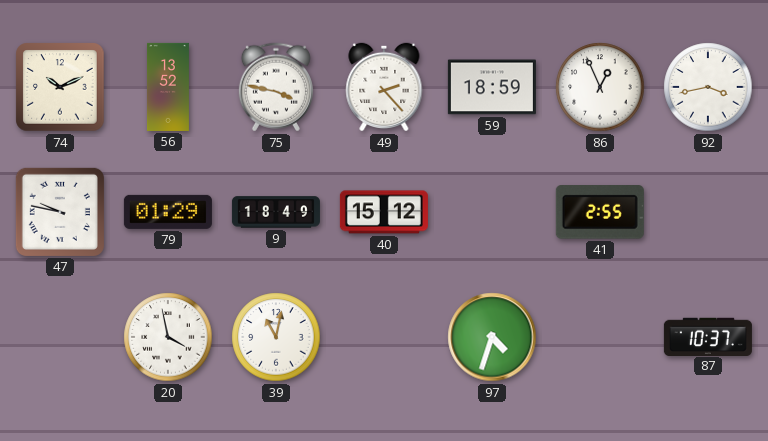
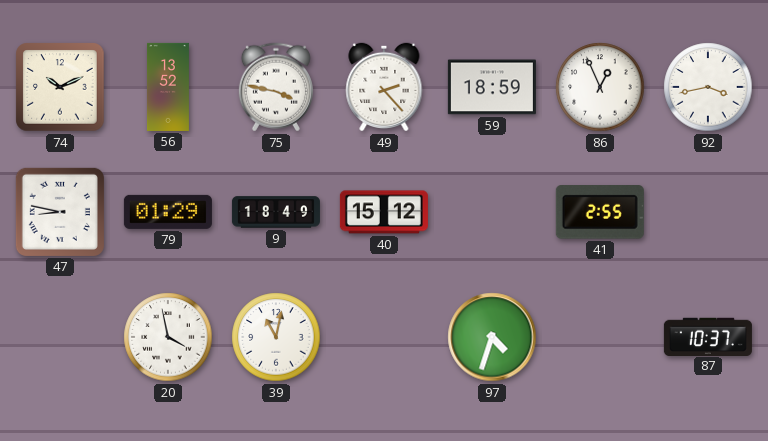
47: 9:47 -> 8:47
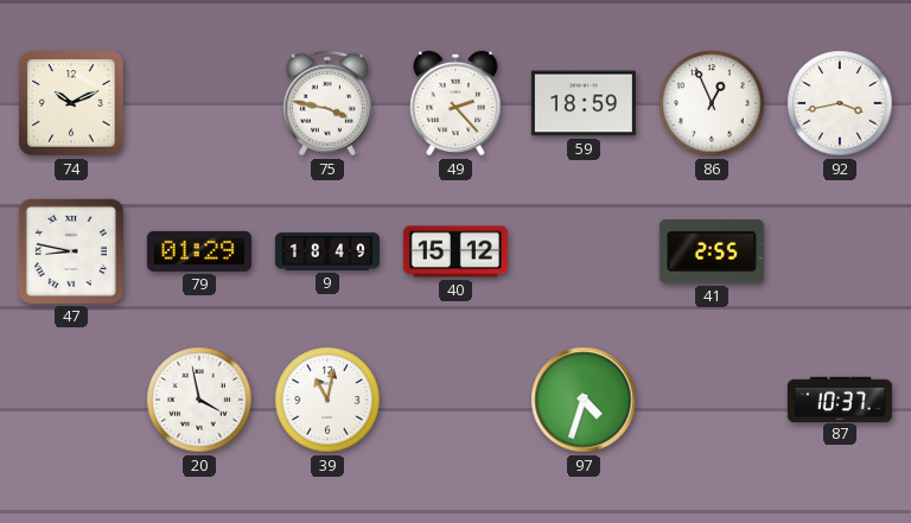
56: 13:52 -> none
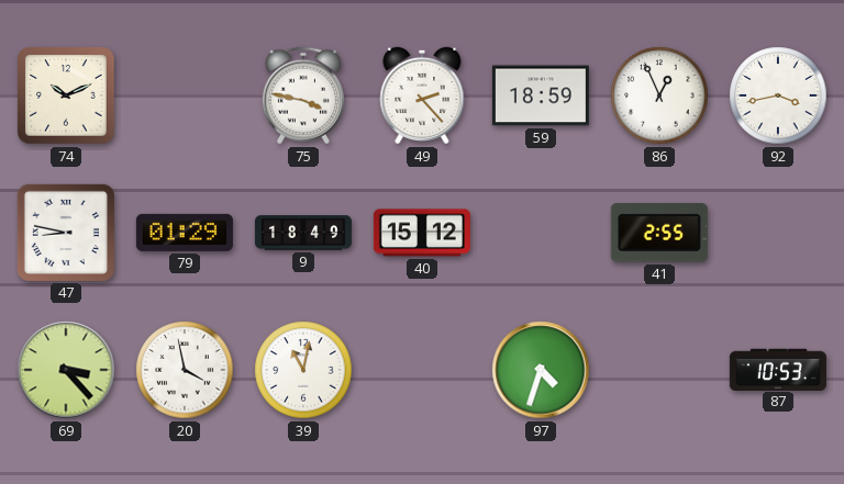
69: none -> 3:23
87: 10:37 -> 10:53
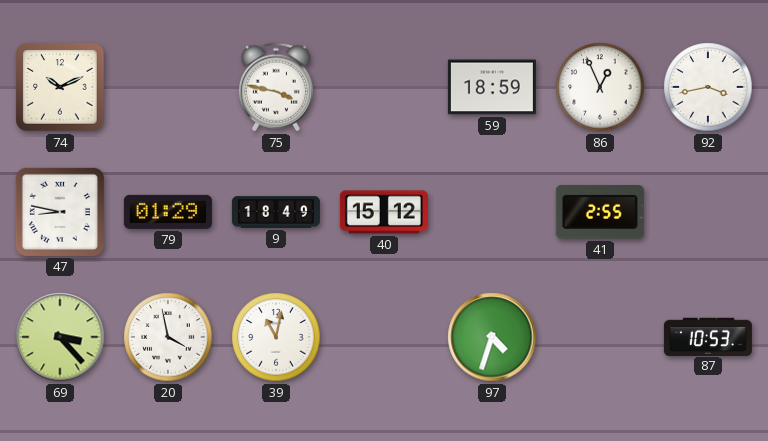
49: 2:23 -> none
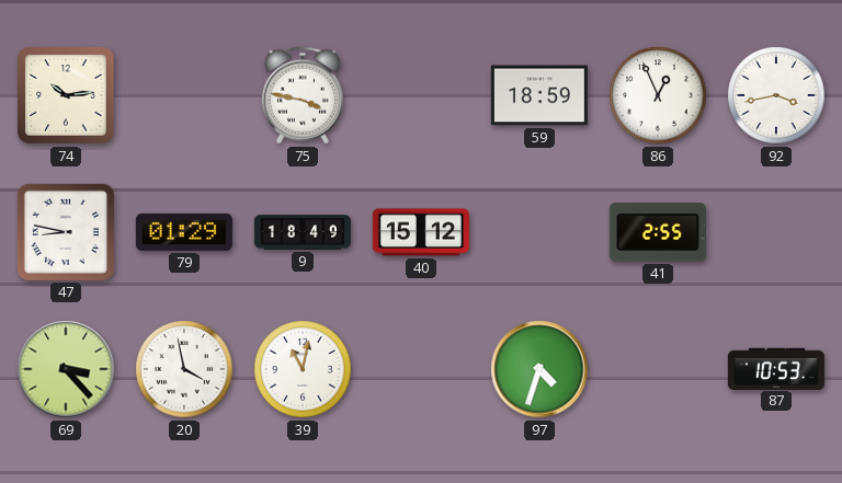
74: 10:11 -> 10:14
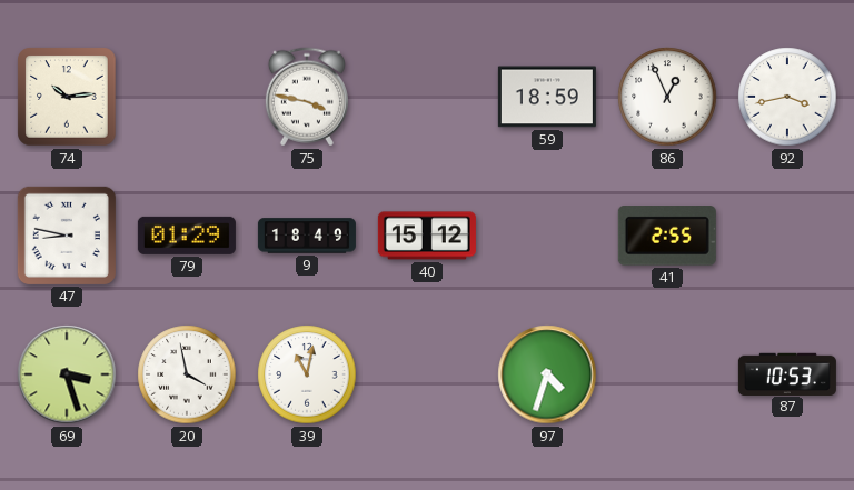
69: 3:23 -> 3:27
